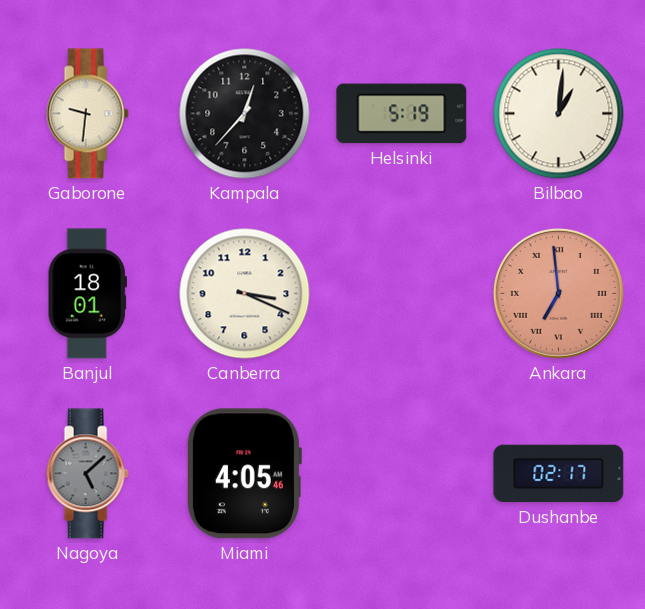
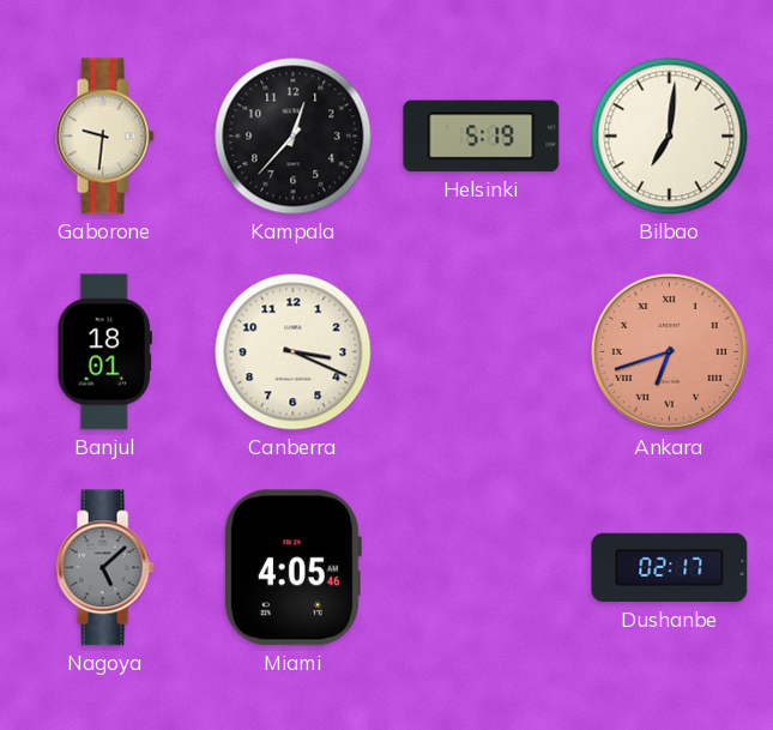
Bilbao: 1:01 -> 7:01
Ankara: 6:59 -> 6:42
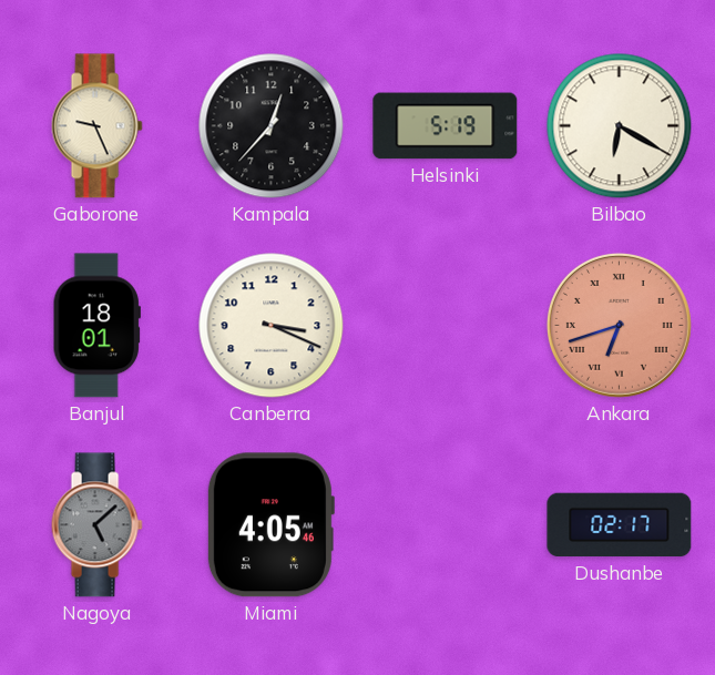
Gaborone: 9:31 -> 9:26
Bilbao: 7:01 -> 6:20
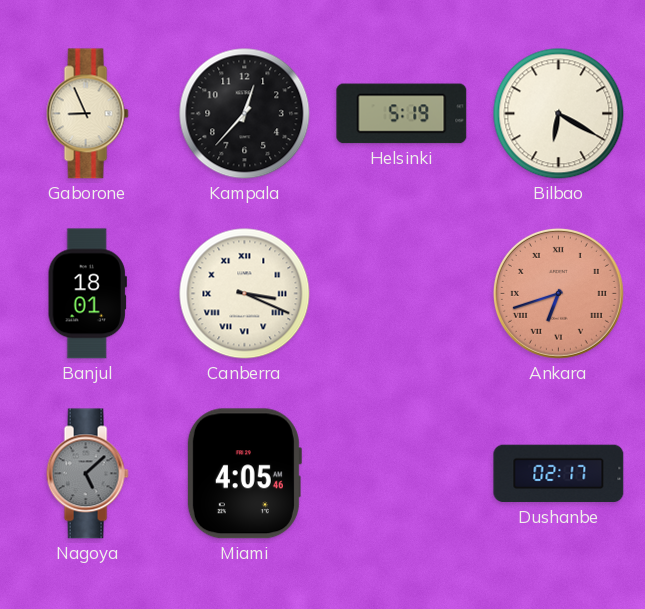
Gaborone: 9:26 -> 8:56
Canberra numerals: Arabic -> Roman
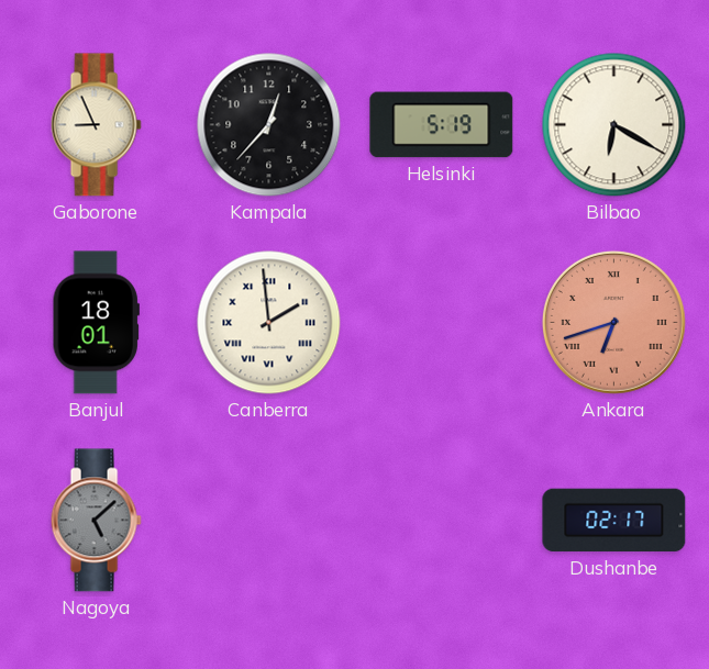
Canberra: 3:19 -> 1:59
Miami: 4:05 -> none
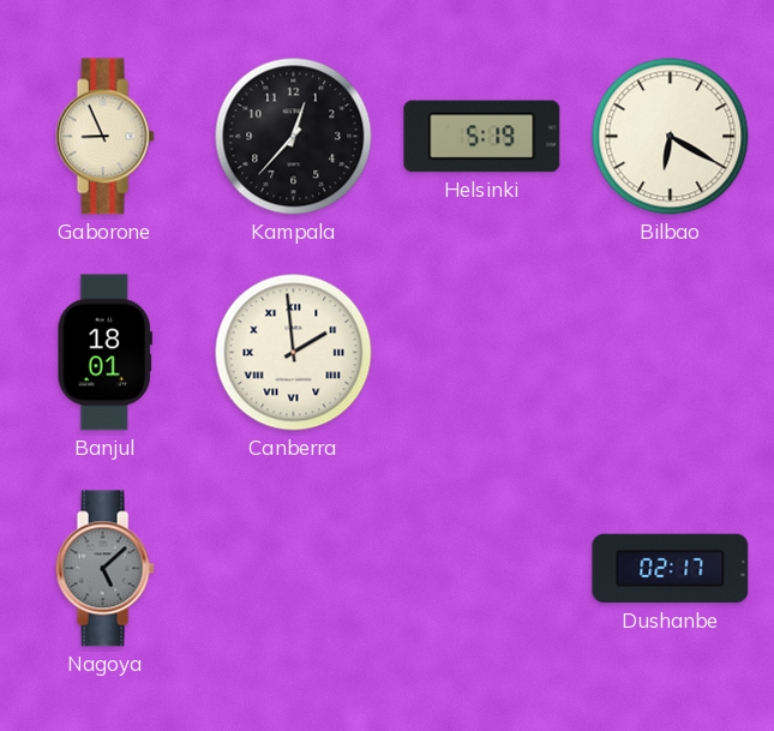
Ankara: 6:42 -> none
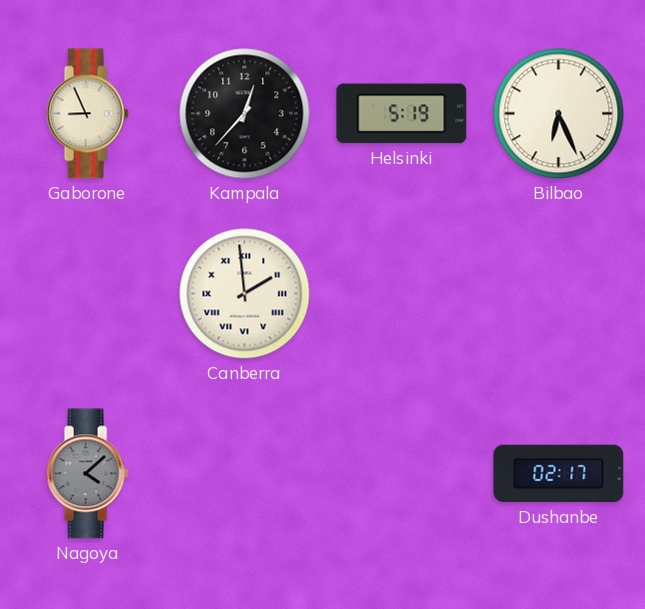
Bilbao: 6:20 -> 6:26
Banjul: 18:01 -> none
Nagoya: 5:08 -> 4:08
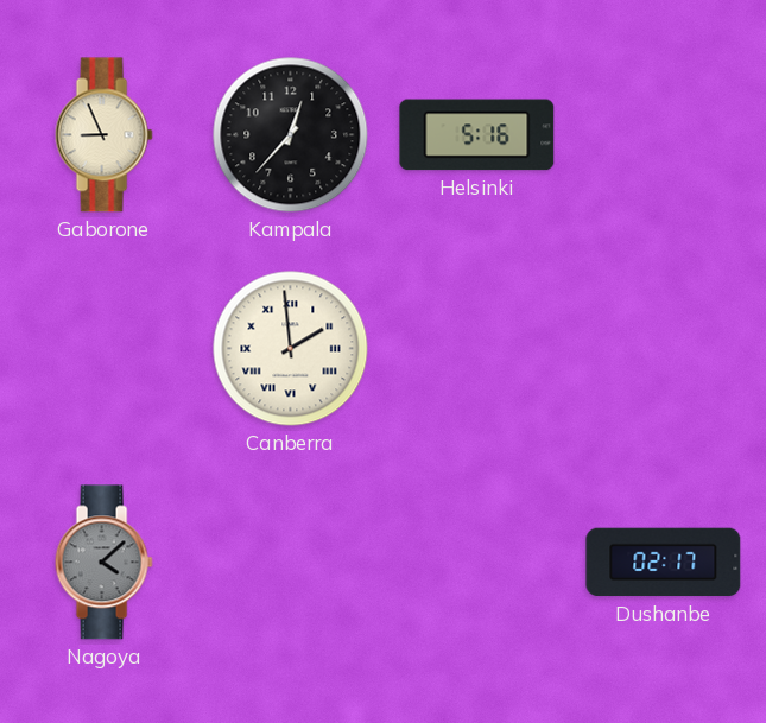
Helsinki: 5:19 -> 5:16
Bilbao: 6:26 -> none
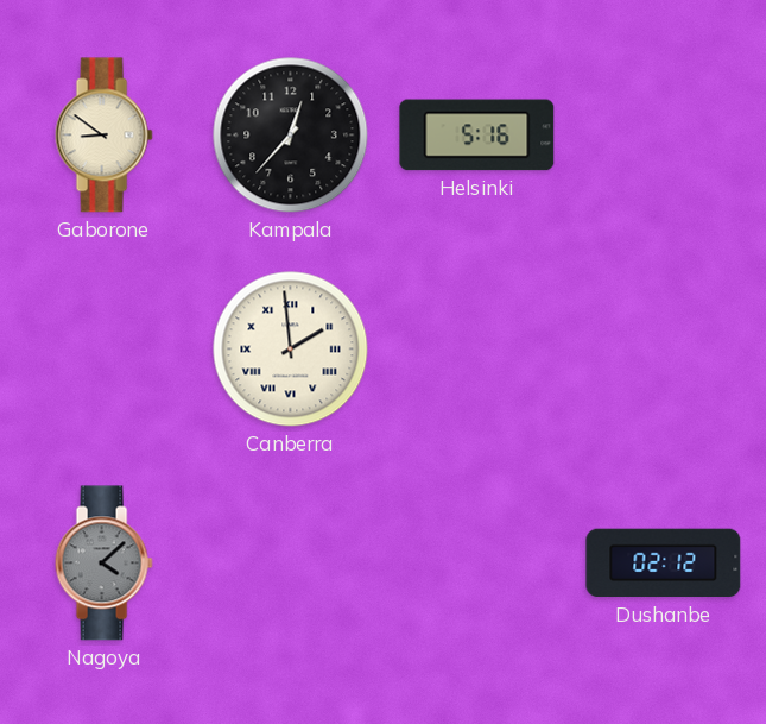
Gaborone: 8:56 -> 8:51
Dushanbe: 02:17 -> 02:12
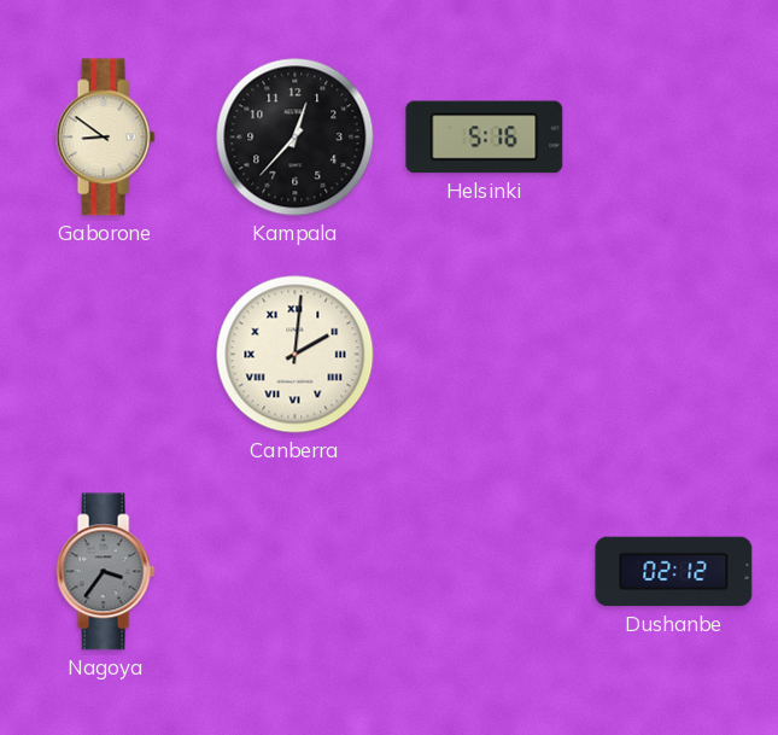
Canberra: 1:59 -> 2:01
Nagoya: 4:08 -> 3:36
